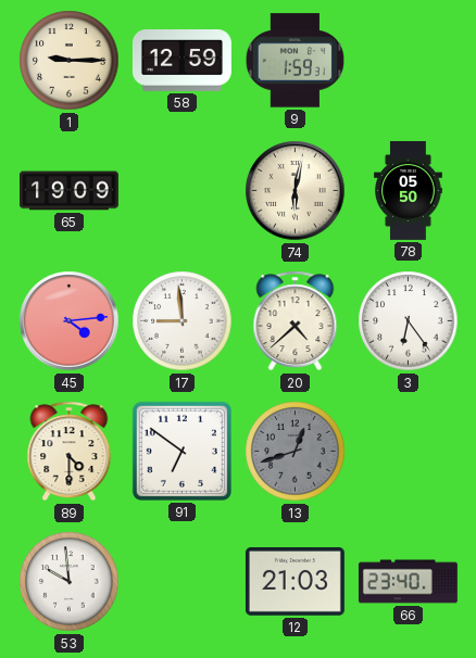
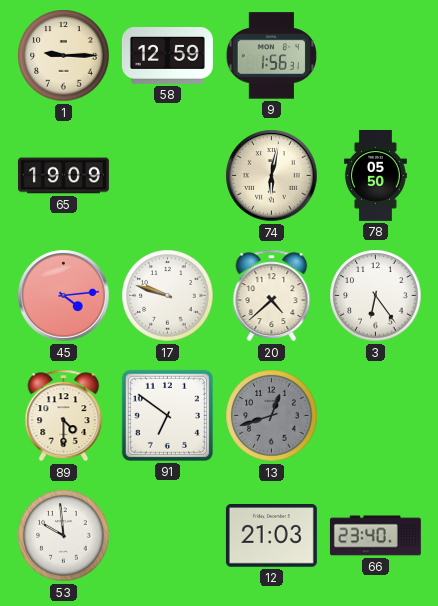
9: 1:59 -> 1:56
17: 8:59 -> 9:48
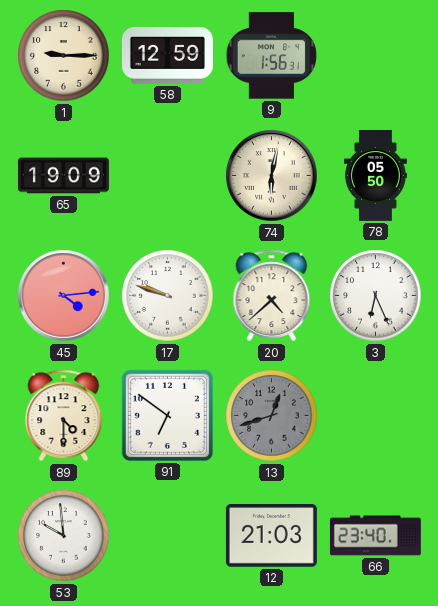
3: 6:24 -> 6:26
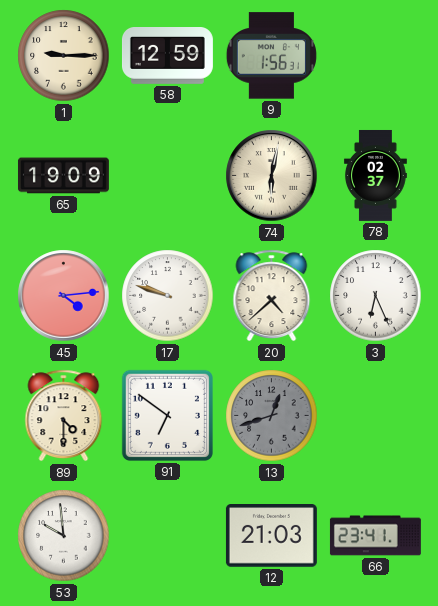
78: 05:50 -> 02:37
66: 23:40 -> 23:41
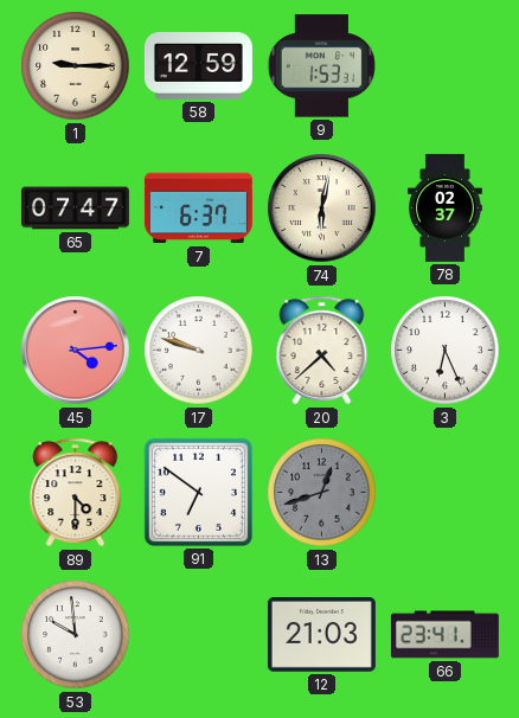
9: 1:56 -> 1:53
65: 19:09 -> 07:47
7: none -> 6:37
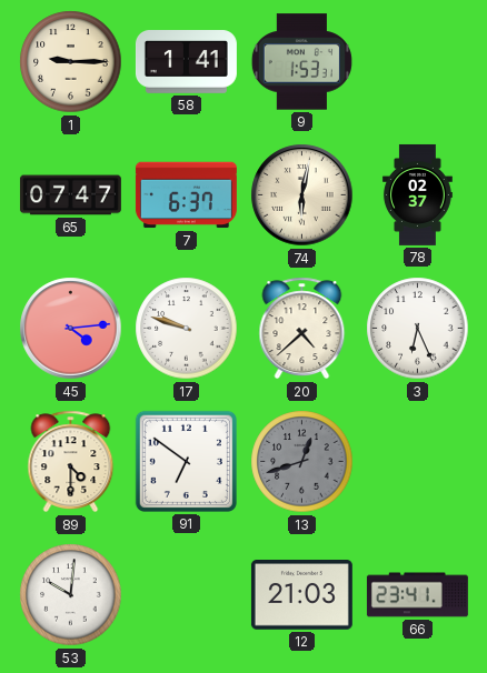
58: 12:59 -> 1:41
53: 9:59 -> 10:01
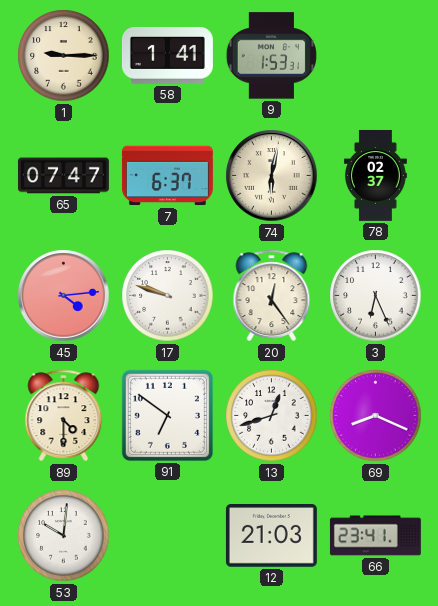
20: 4:38 -> 12:24
13 dial: grey -> white
69: none -> 8:19
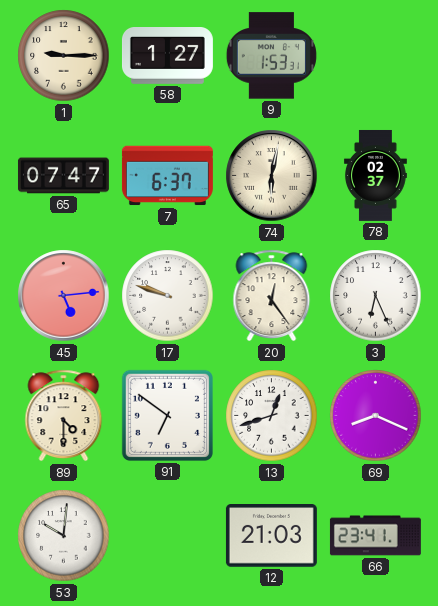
58: 1:41 -> 1:27
45: 4:14 -> 5:14
